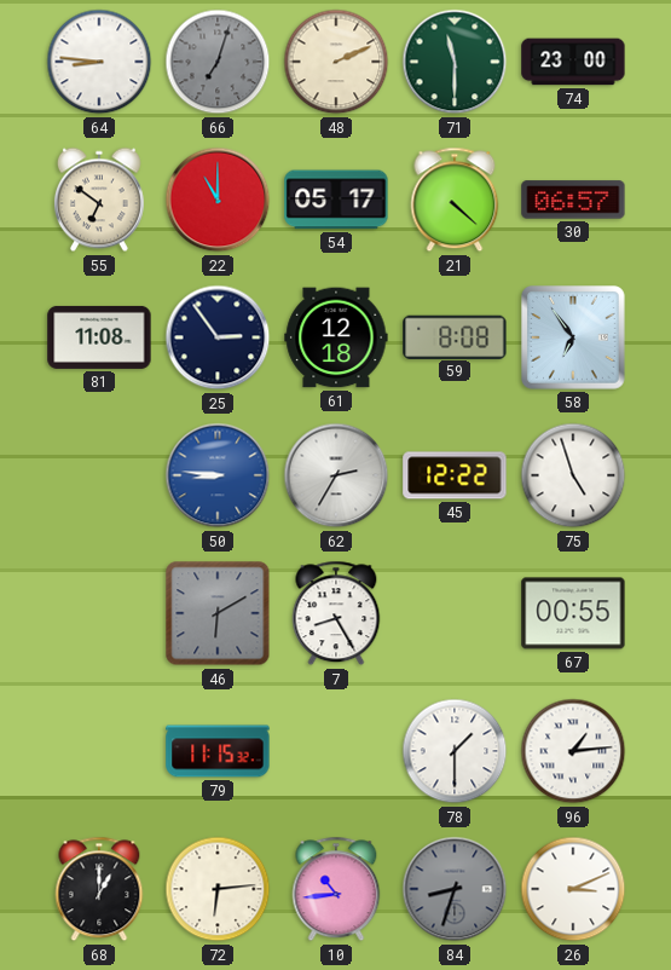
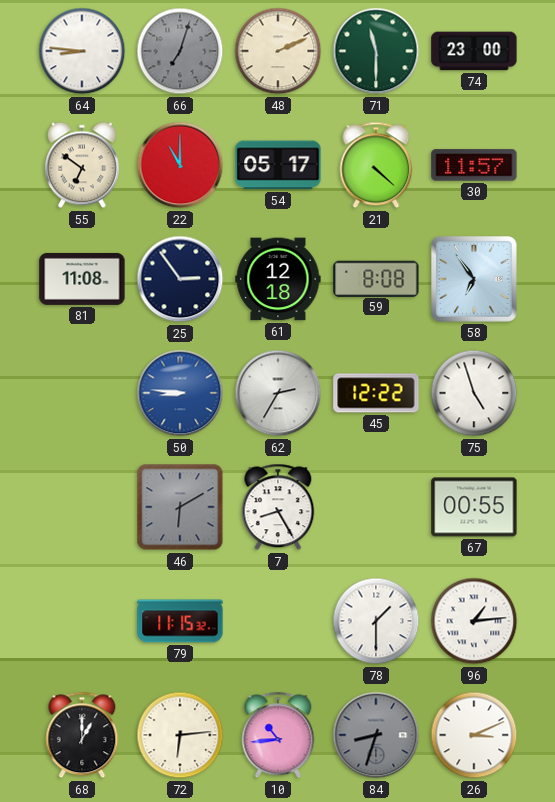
30: 06:57 -> 11:57
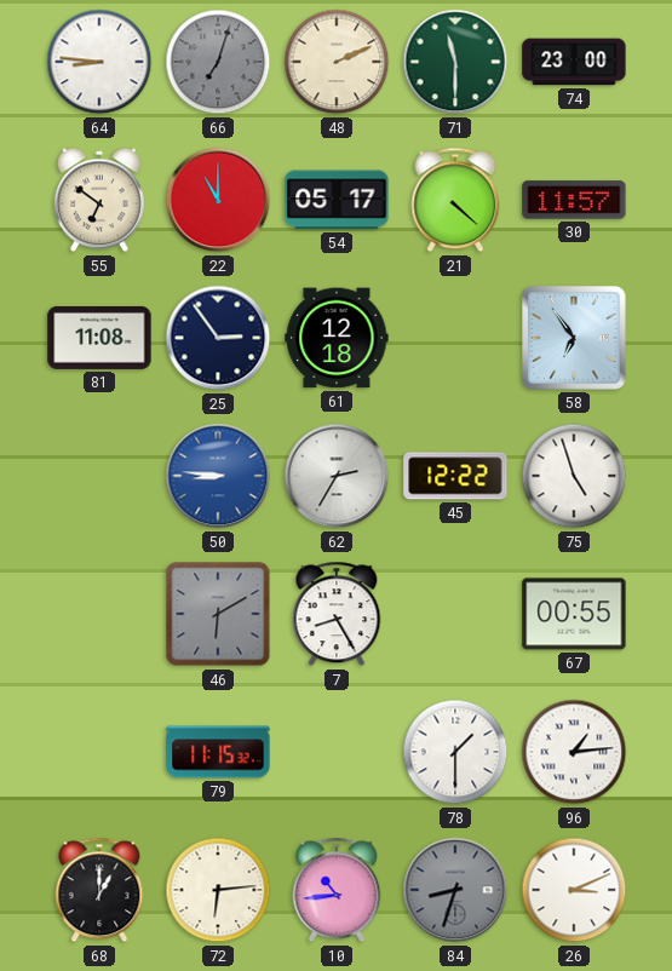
59: 8:08 -> none
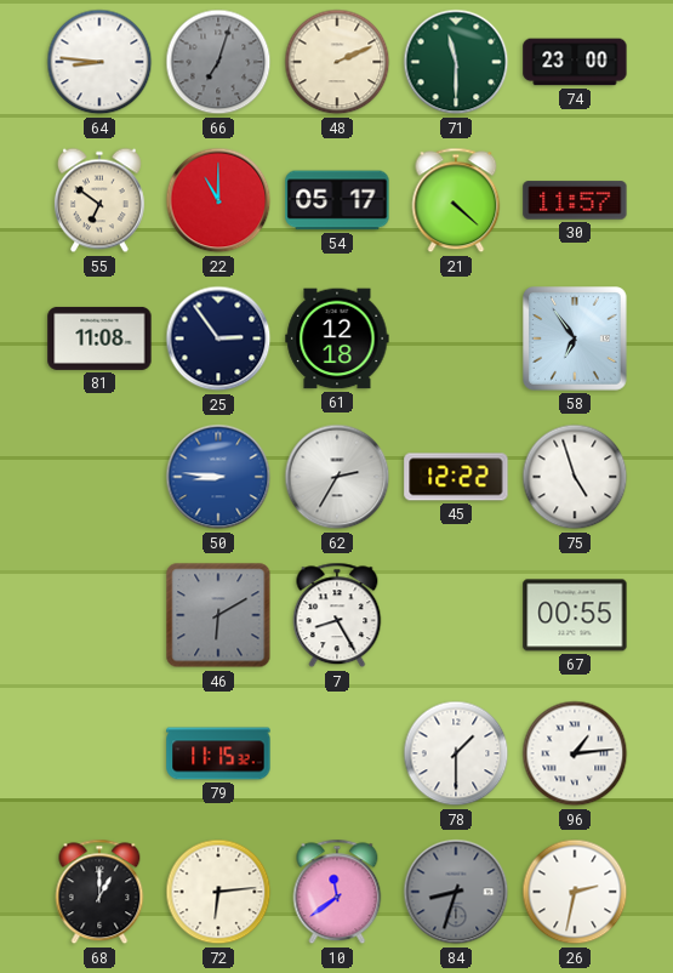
10: 10:44 -> 11:39
26: 3:11 -> 2:32
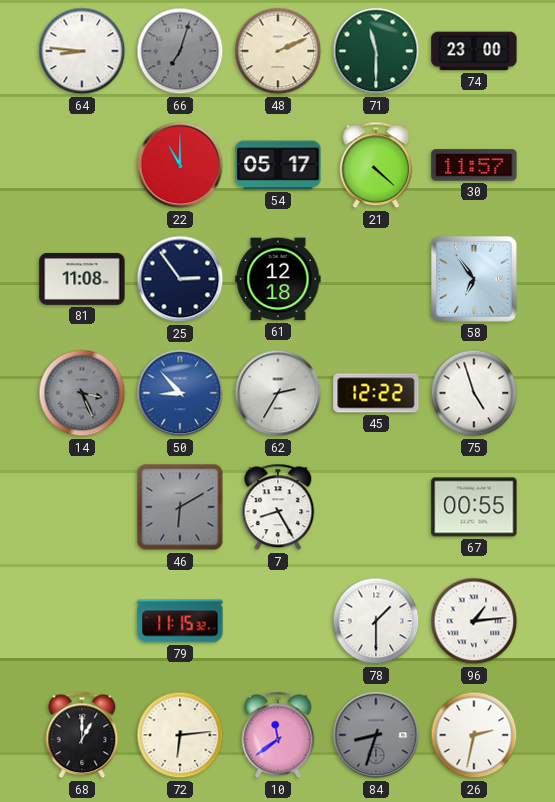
55: 6:51 -> none
14: none -> 3:26
50: 8:46 -> 8:53
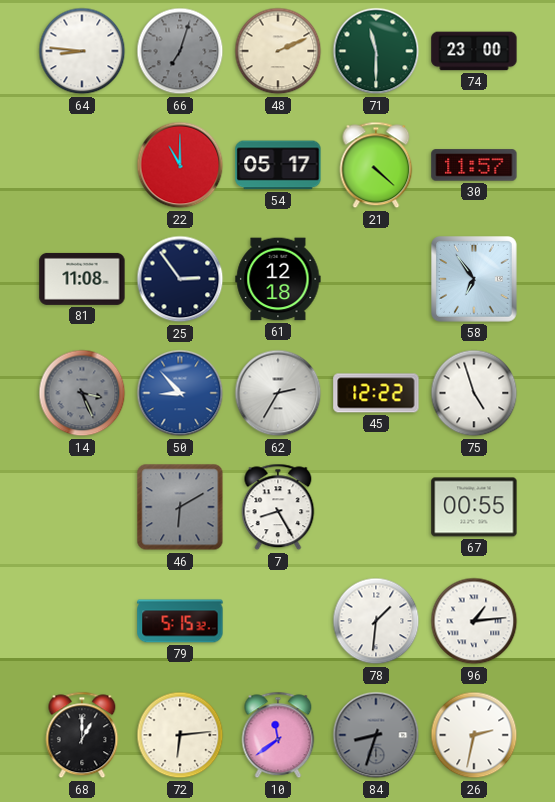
79: 11:15 -> 5:15
78: 1:30 -> 1:31
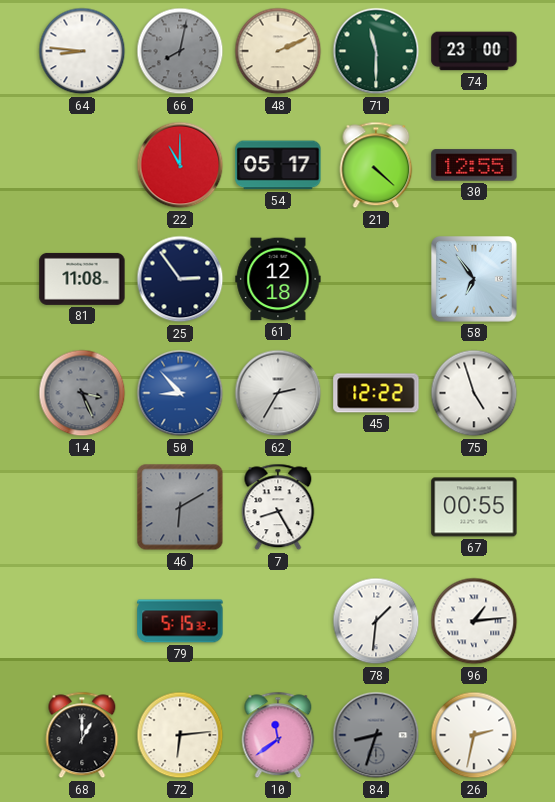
66: 7:03 -> 8:02
30: 11:57 -> 12:55
